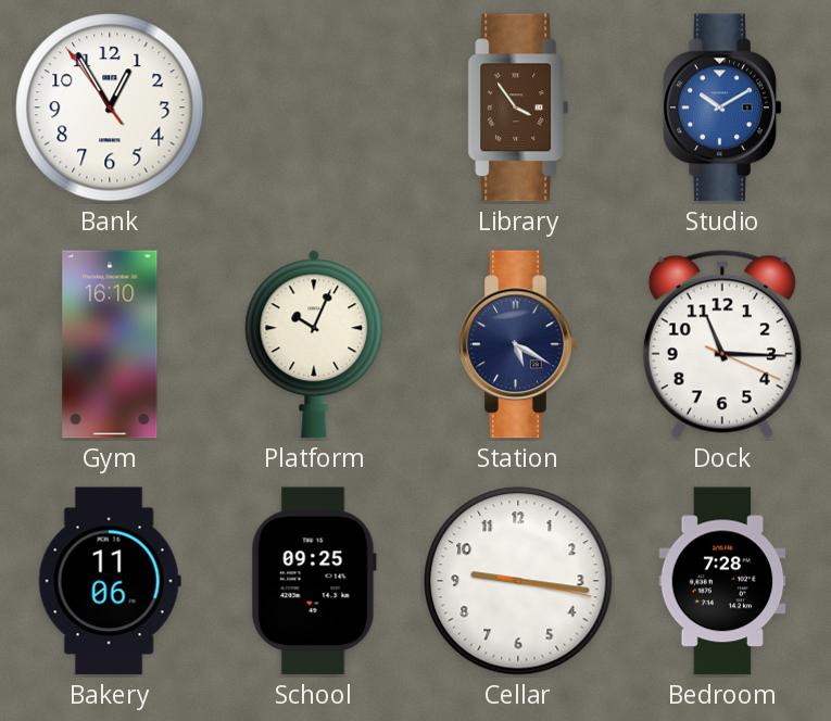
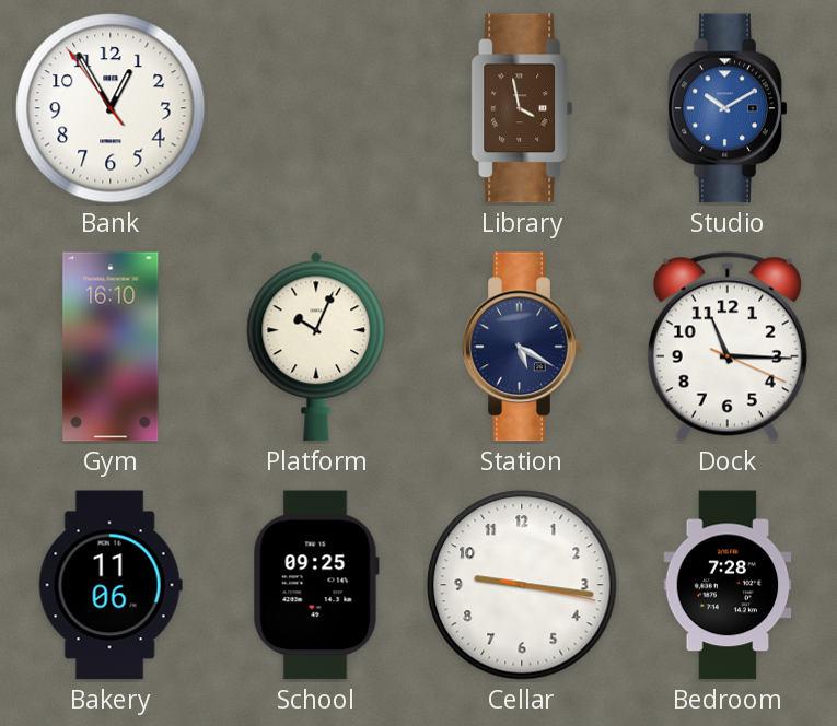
Library: 3:54 -> 3:58
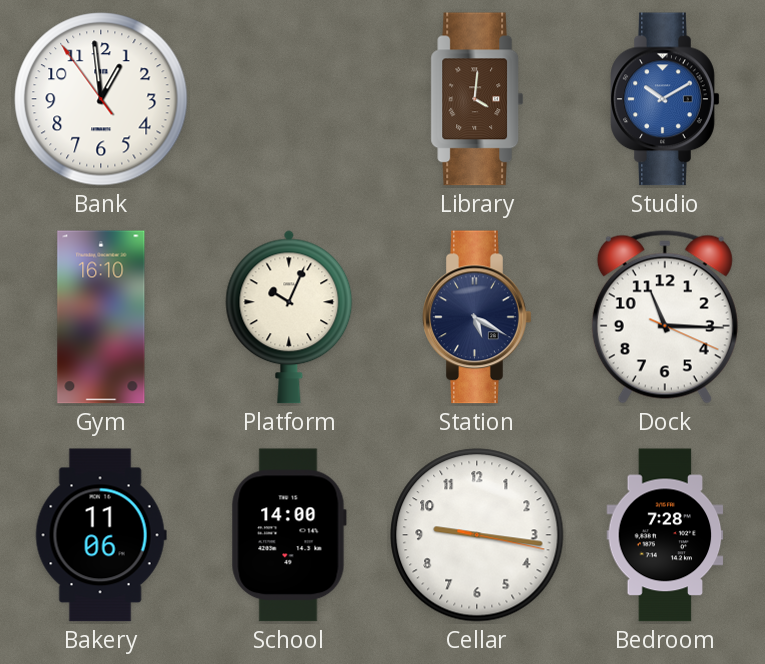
Bank: 12:54 -> 12:58
Library: 3:58 -> 4:01
School: 09:25 -> 14:00
